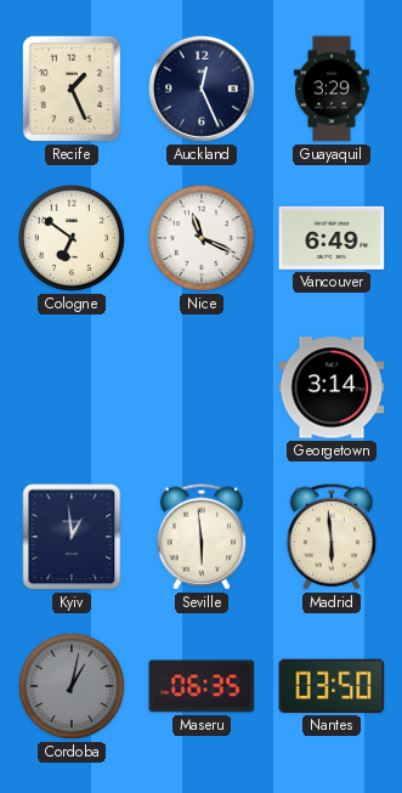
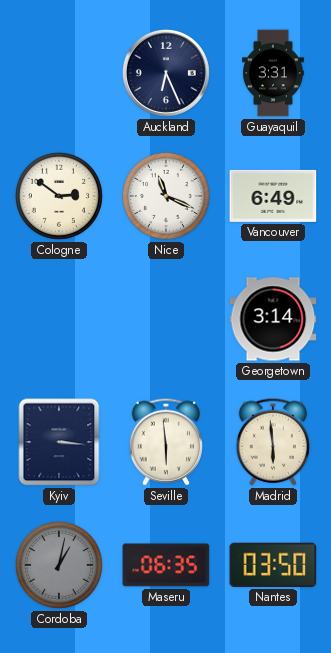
Recife: 1:26 -> none
Auckland: 12:26 -> 6:26
Guayaquil: 3:29 -> 3:31
Cologne: 6:51 -> 2:51
Kyiv: 12:59 -> 3:16
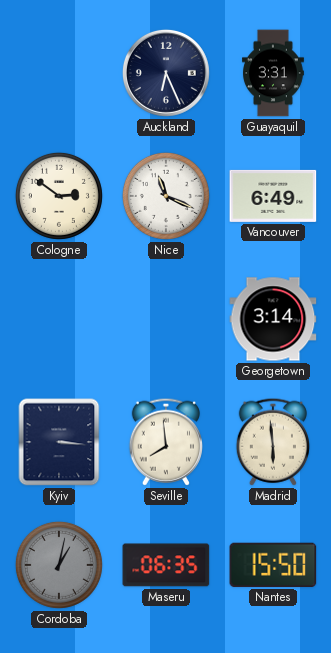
Seville: 5:59 -> 7:59
Nantes: 03:50 -> 15:50
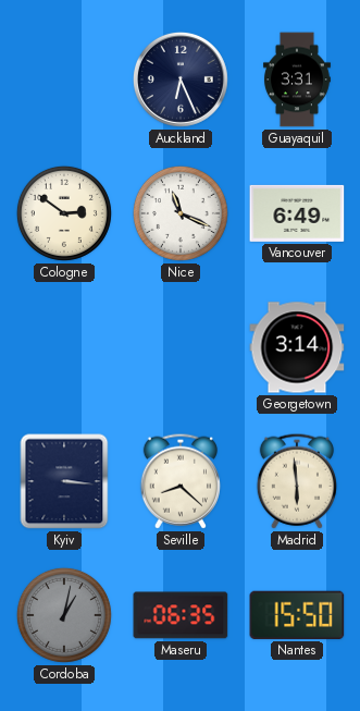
Seville: 7:59 -> 8:22
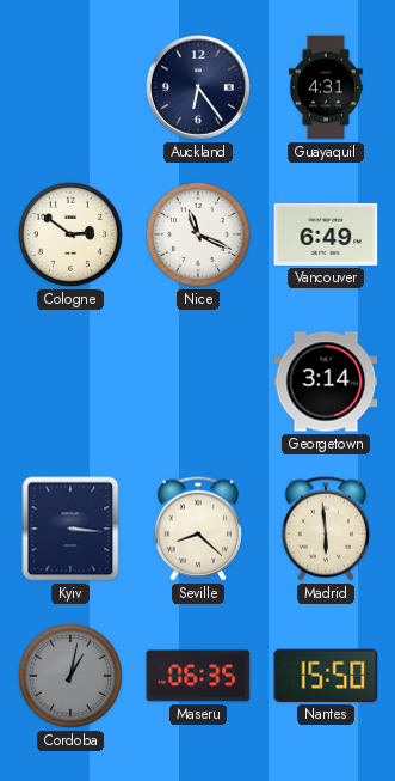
Auckland: 6:26 -> 6:24
Guayaquil: 3:31 -> 4:31
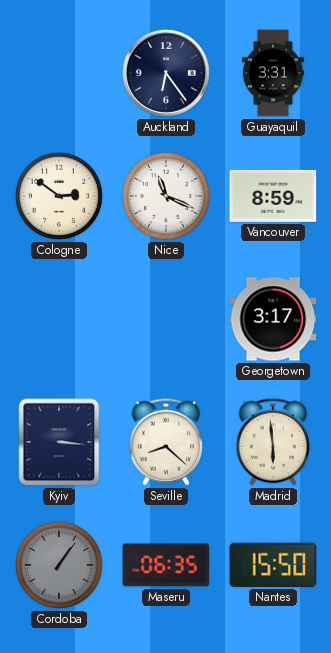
Guayaquil: 4:31 -> 3:31
Vancouver: 6:49 -> 8:59
Georgetown: 3:14 -> 3:17
Cordoba: 1:02 -> 1:06
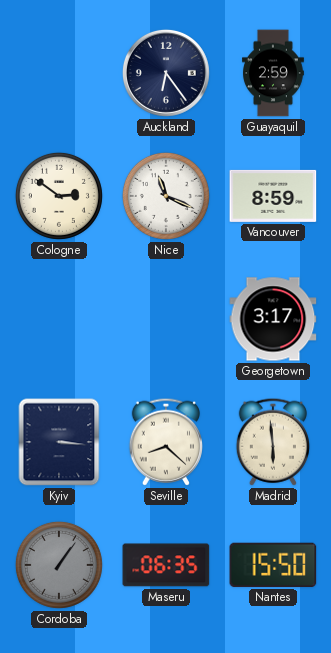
Guayaquil: 3:31 -> 2:59
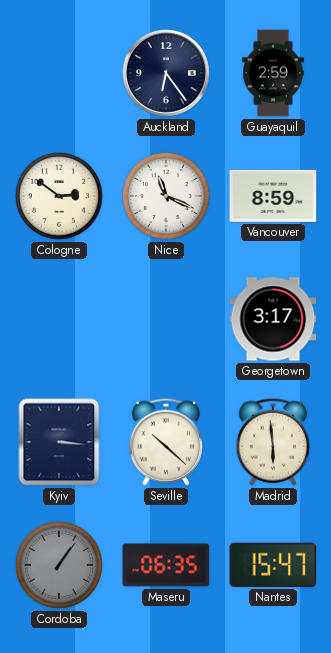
Seville: 8:22 -> 10:22
Nantes: 15:50 -> 15:47
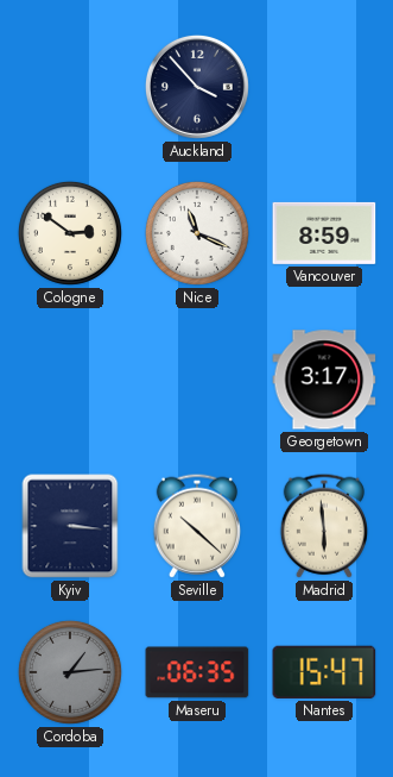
Auckland: 6:24 -> 3:53
Guayaquil: 2:59 -> none
Cordoba: 1:06 -> 1:14
